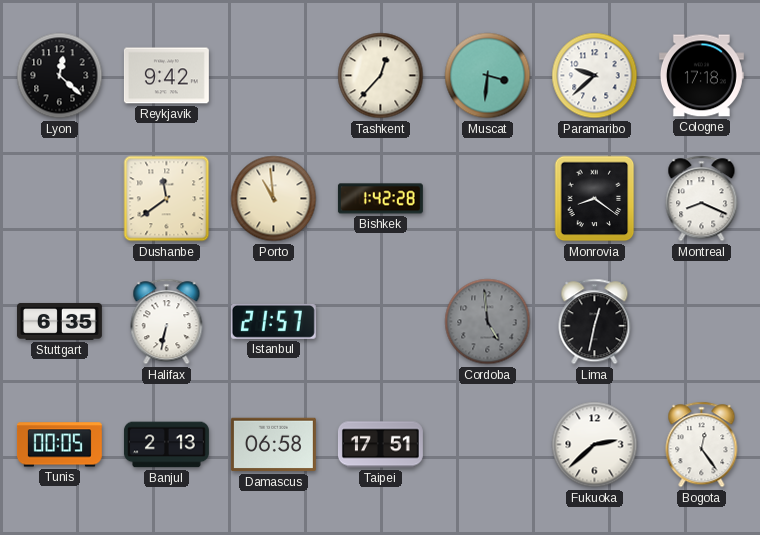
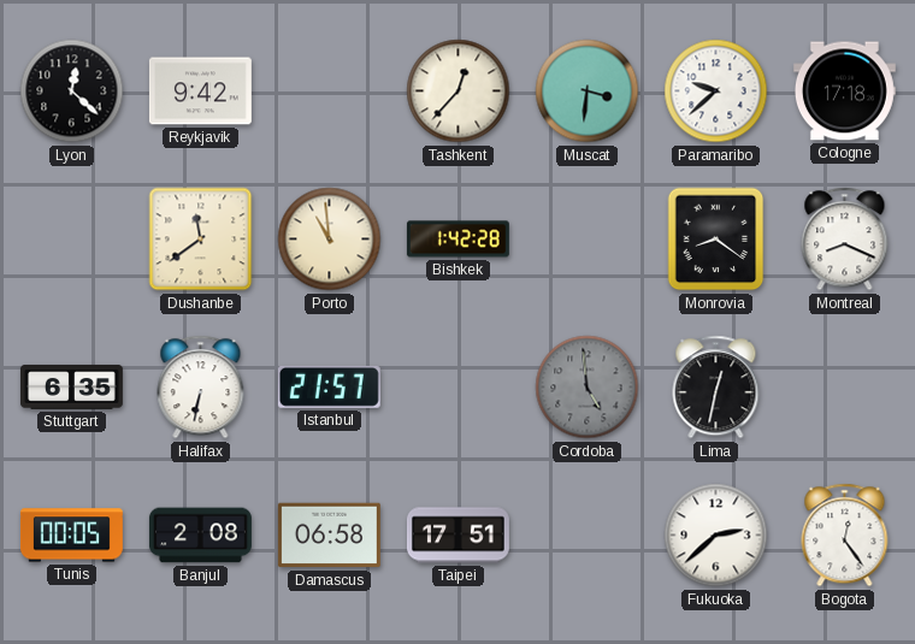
Banjul: 2:13 -> 2:08
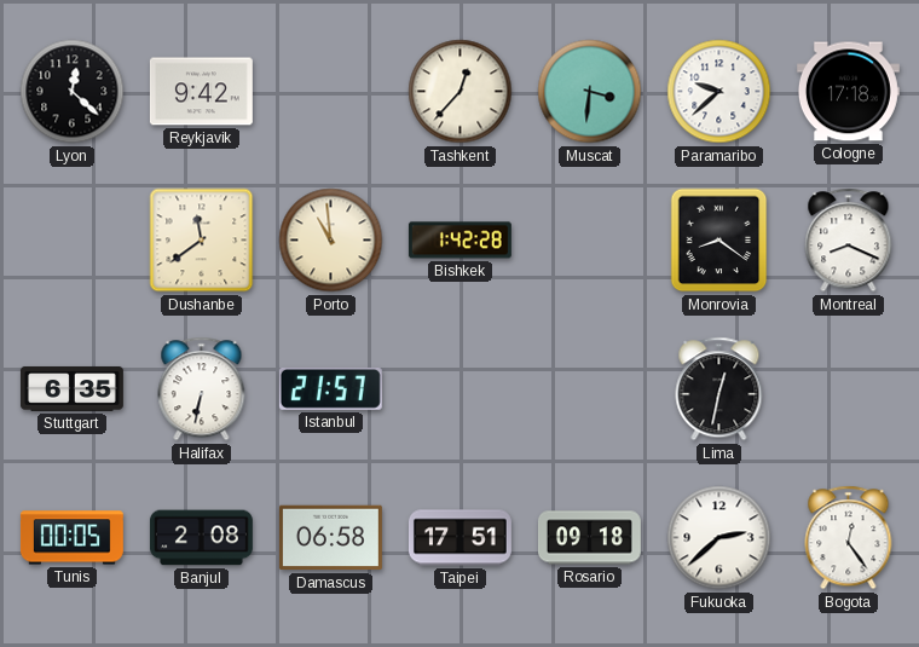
Cordoba: 4:59 -> none
Rosario: none -> 09:18
